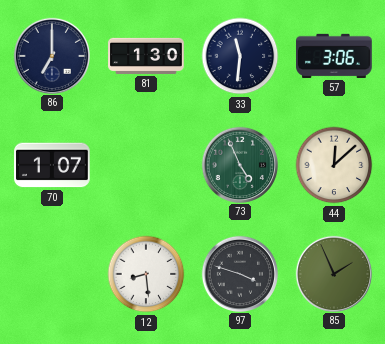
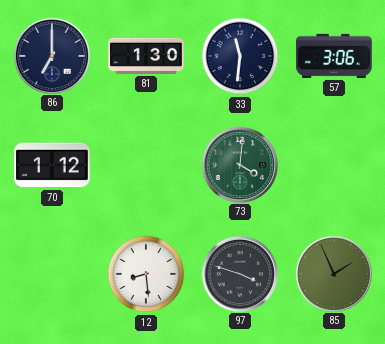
70: 1:07 -> 1:12
73: 4:56 -> 4:01
44: 12:08 -> none
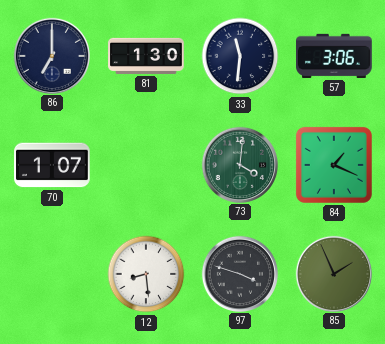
70: 1:12 -> 1:07
84: none -> 1:19
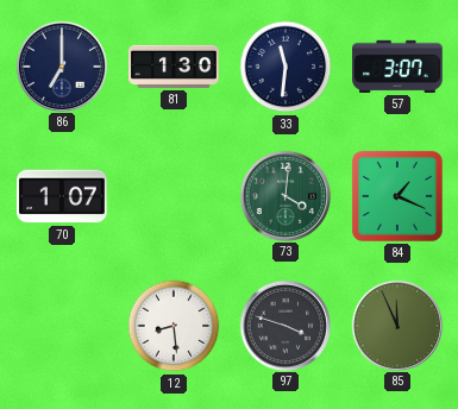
57: 3:06 -> 3:07
85: 1:56 -> 11:56
